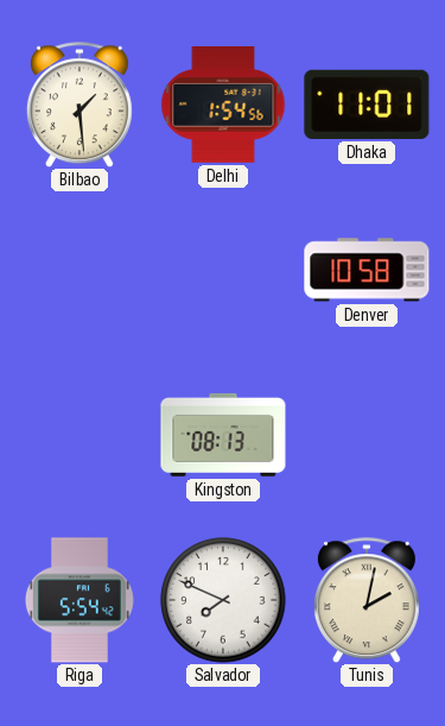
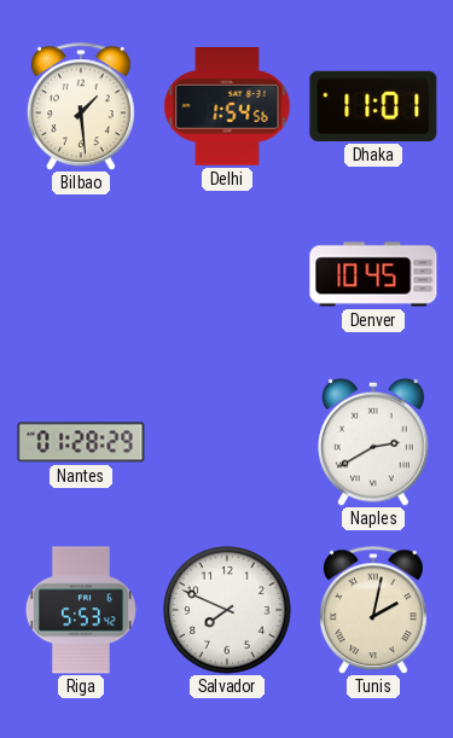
Denver: 10:58 -> 10:45
Nantes: none -> 01:28
Kingston: 08:13 -> none
Naples: none -> 2:40
Riga: 5:54 -> 5:53
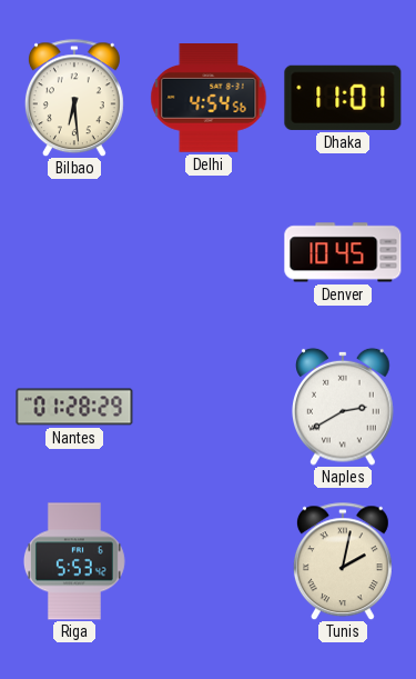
Bilbao: 1:29 -> 6:29
Delhi: 1:54 -> 4:54
Salvador: 7:49 -> none
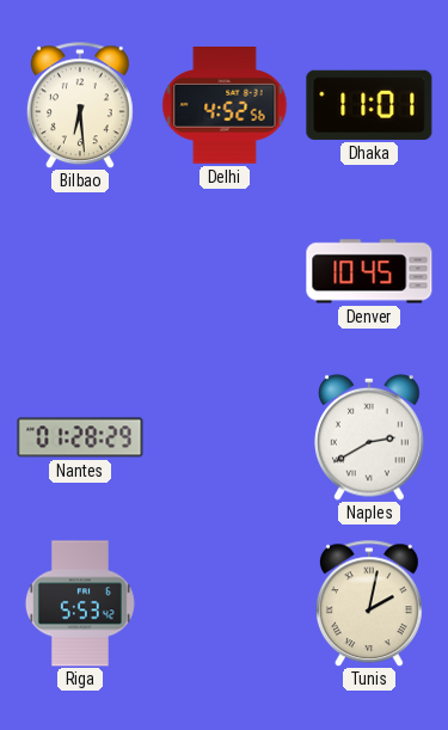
Delhi: 4:54 -> 4:52
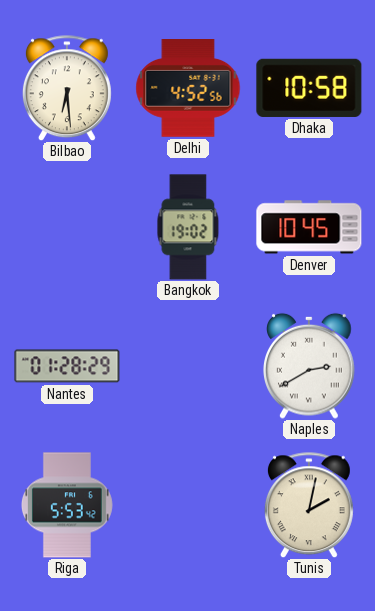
Dhaka: 11:01 -> 10:58
Bangkok: none -> 19:02
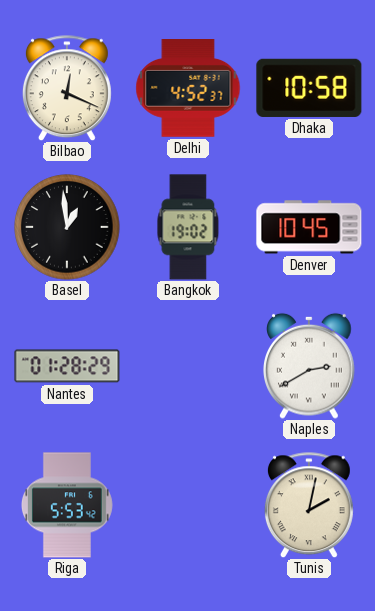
Bilbao: 6:29 -> 12:19
Delhi: 4:52:56 -> 4:52:37
Basel: none -> 12:59
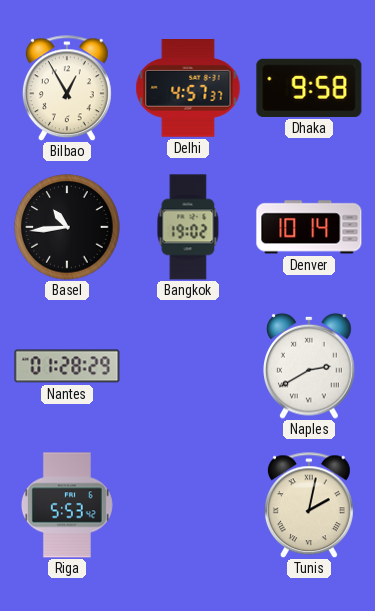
Bilbao: 12:19 -> 12:55
Delhi: 4:52 -> 4:57
Dhaka: 10:58 -> 9:58
Basel: 12:59 -> 10:44
Denver: 10:45 -> 10:14
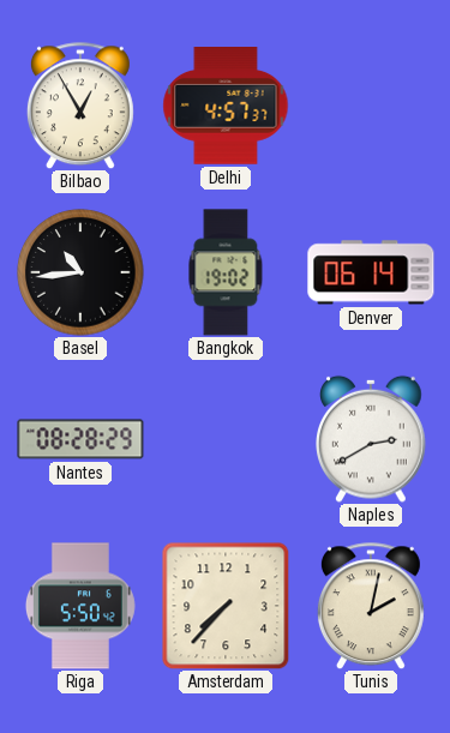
Dhaka: 9:58 -> none
Denver: 10:14 -> 06:14
Nantes: 01:28 -> 08:28
Riga: 5:53 -> 5:50
Amsterdam: none -> 7:37
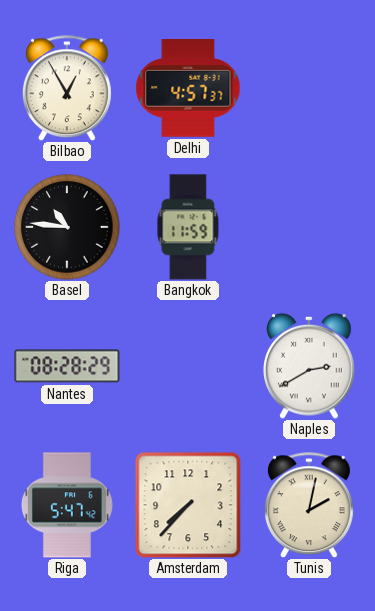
Basel: 10:44 -> 10:46
Bangkok: 19:02 -> 11:59
Denver: 06:14 -> none
Riga: 5:50 -> 5:47
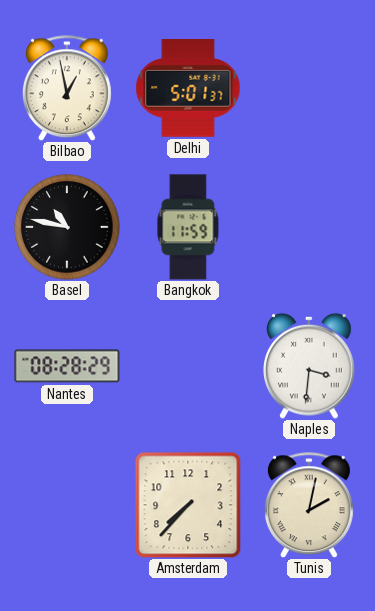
Bilbao: 12:55 -> 12:58
Delhi: 4:57 -> 5:01
Basel: 10:46 -> 10:47
Naples: 2:40 -> 3:31
Riga: 5:47 -> none
